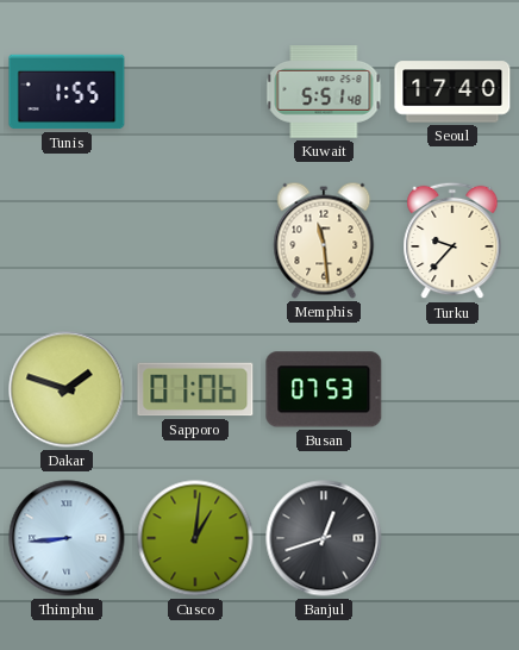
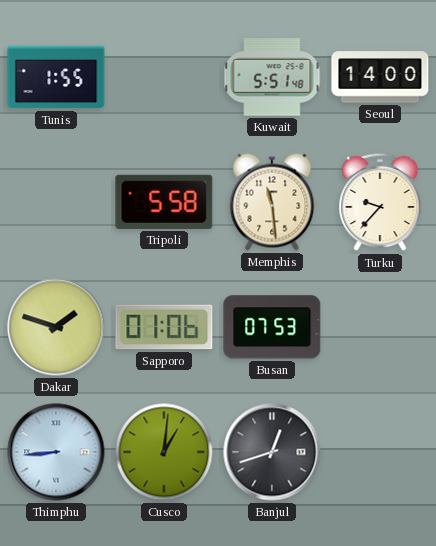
Seoul: 17:40 -> 14:00
Tripoli: none -> 5:58
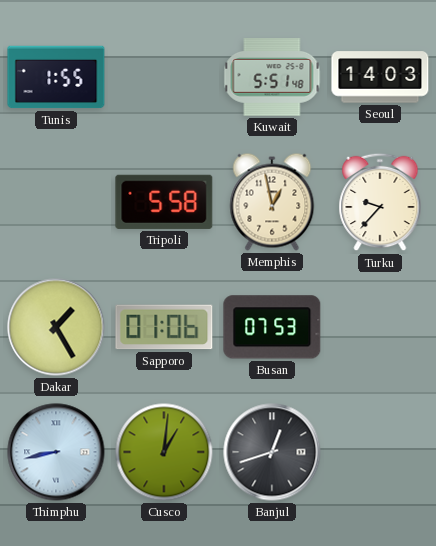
Seoul: 14:00 -> 14:03
Memphis: 11:29 -> 12:58
Dakar: 1:48 -> 1:25
Thimphu: 8:44 -> 8:43
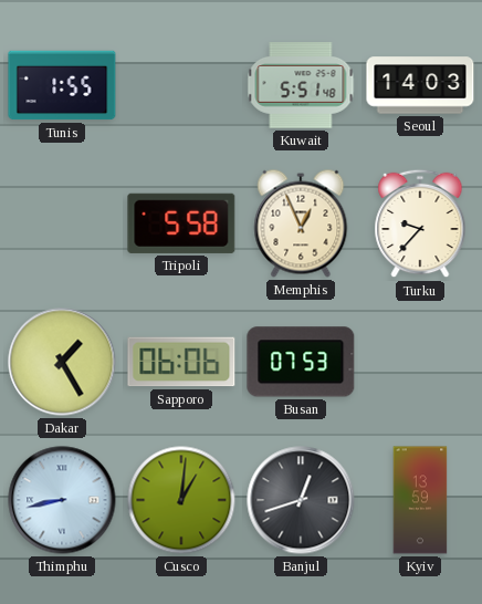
Memphis: 12:58 -> 12:56
Sapporo: 01:06 -> 06:06
Kyiv: none -> 13:59
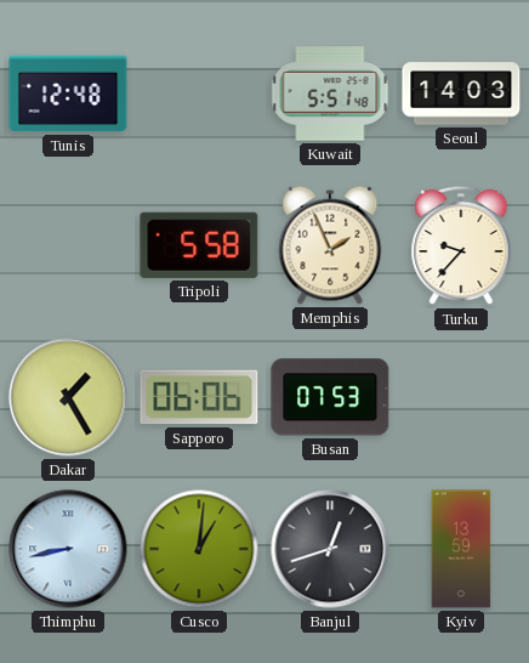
Tunis: 1:55 -> 12:48
Memphis: 12:56 -> 1:56
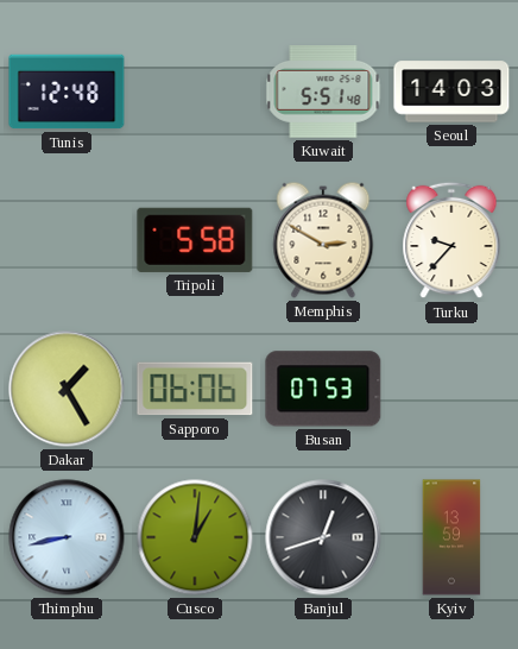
Memphis: 1:56 -> 2:50
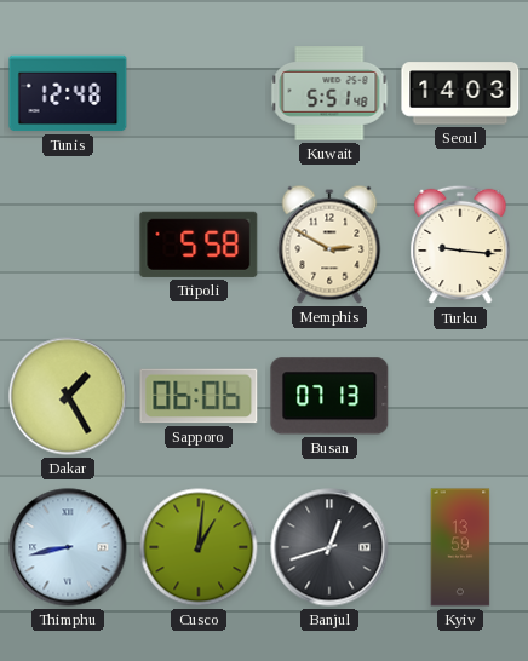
Turku: 9:37 -> 9:16
Busan: 07:53 -> 07:13
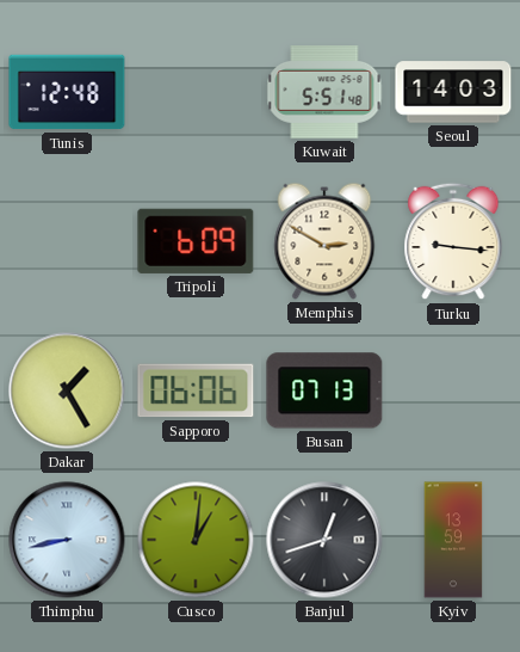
Tripoli: 5:58 -> 6:09
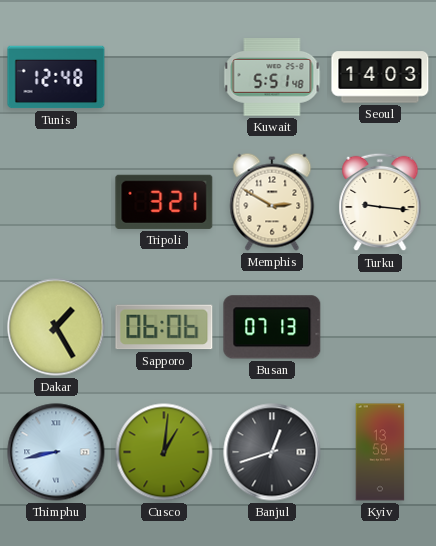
Tripoli: 6:09 -> 3:21
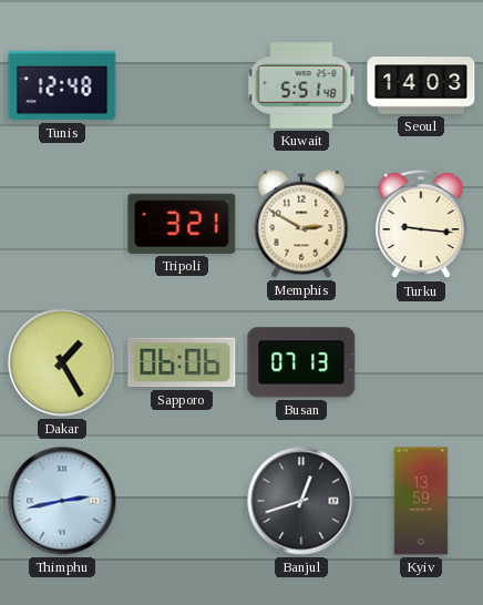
Thimphu: 8:43 -> 2:43
Cusco: 1:01 -> none
